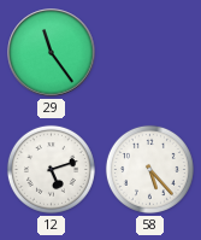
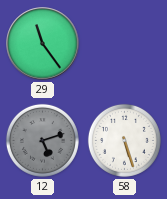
12 dial: white -> grey
58: 5:23 -> 5:27
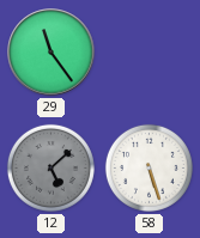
12: 5:12 -> 5:08
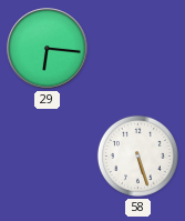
29: 11:24 -> 6:16
12: 5:08 -> none
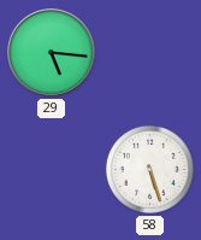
29: 6:16 -> 5:16
